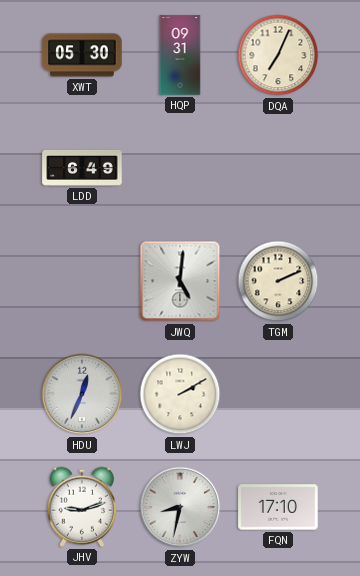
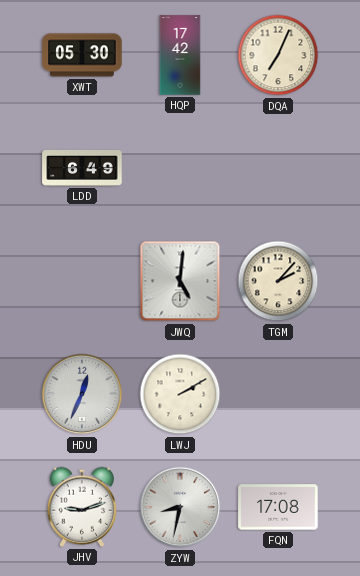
HQP: 09:31 -> 17:42
TGM: 2:11 -> 2:07
FQN: 17:10 -> 17:08
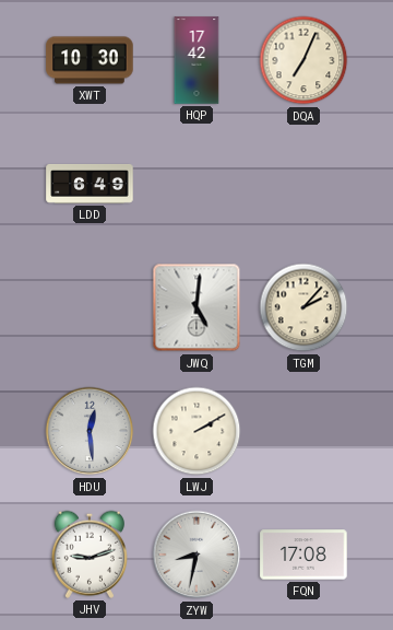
XWT: 05:30 -> 10:30
HDU: 12:34 -> 12:29
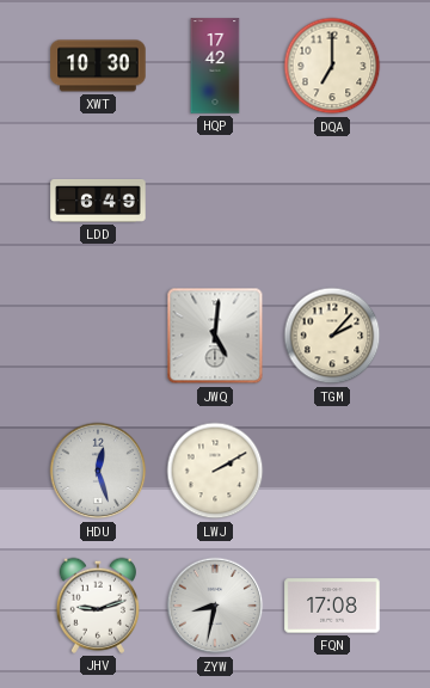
DQA: 7:04 -> 7:00
HDU: 12:29 -> 12:27
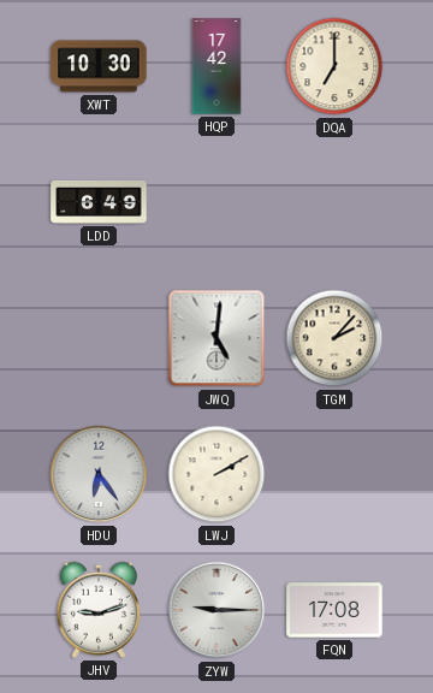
HDU: 12:27 -> 6:24
ZYW: 8:32 -> 9:15
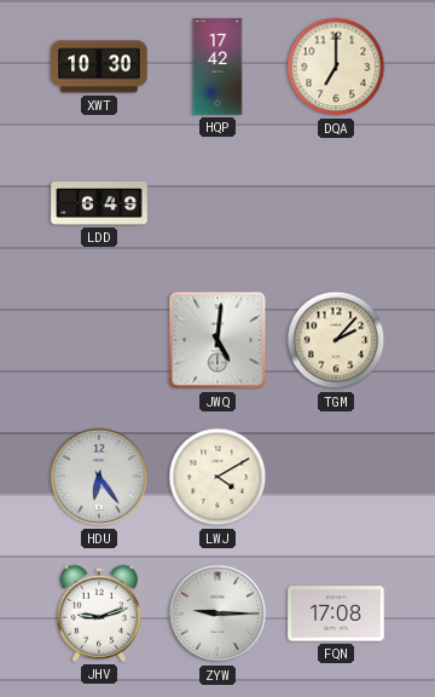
LWJ: 2:10 -> 4:10
